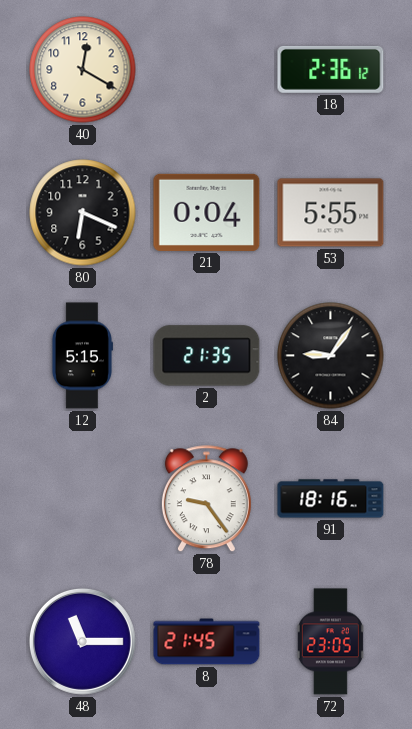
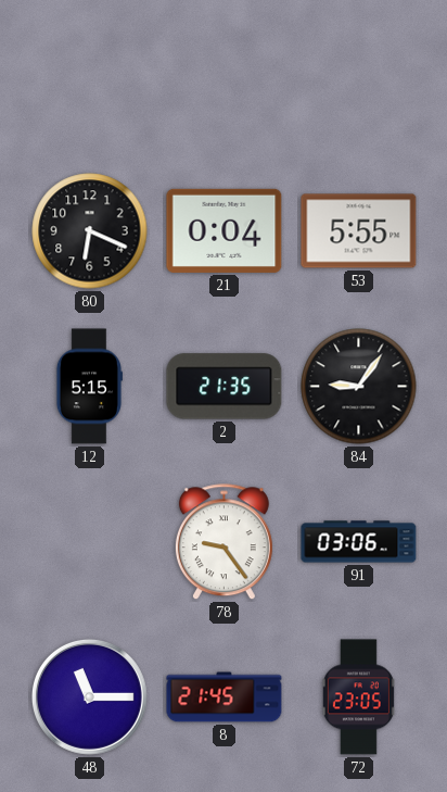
40: 12:20 -> none
18: 2:36 -> none
91: 18:16 -> 03:06
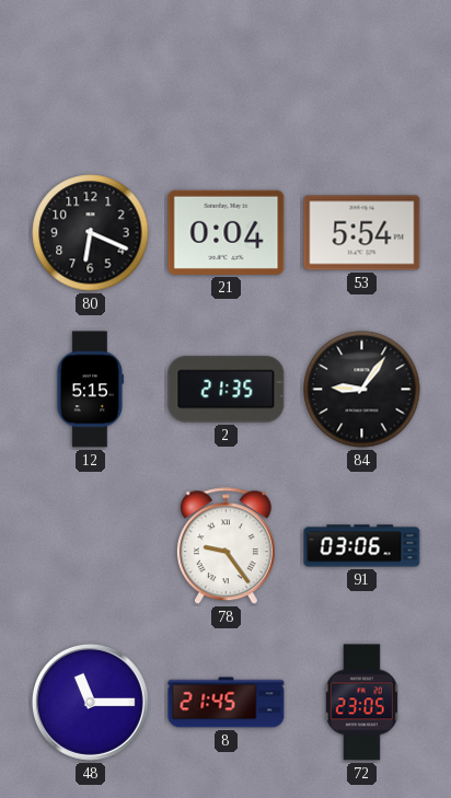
53: 5:55 -> 5:54
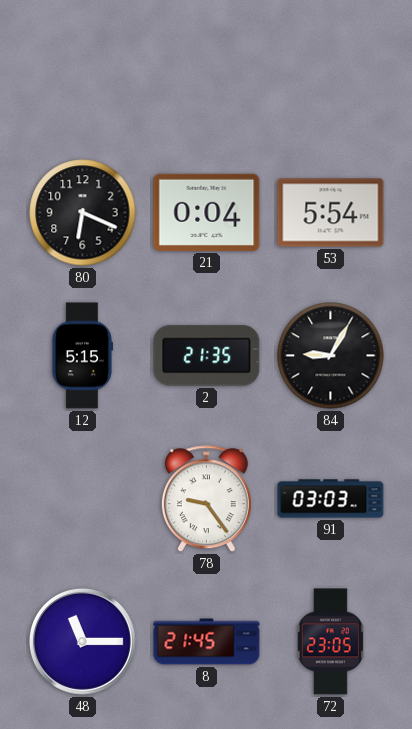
84: 9:06 -> 9:05
91: 03:06 -> 03:03
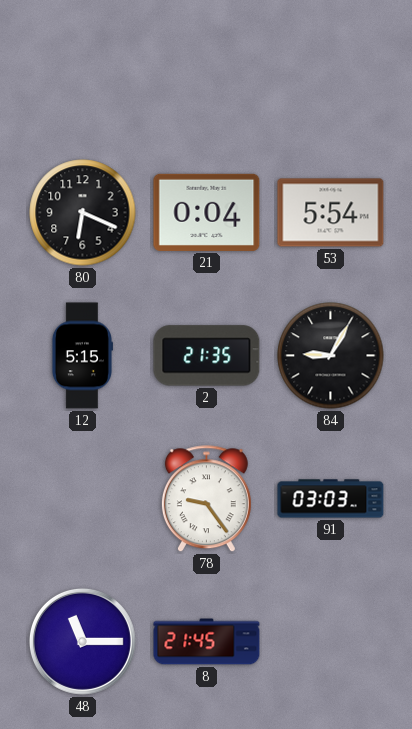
72: 23:05 -> none
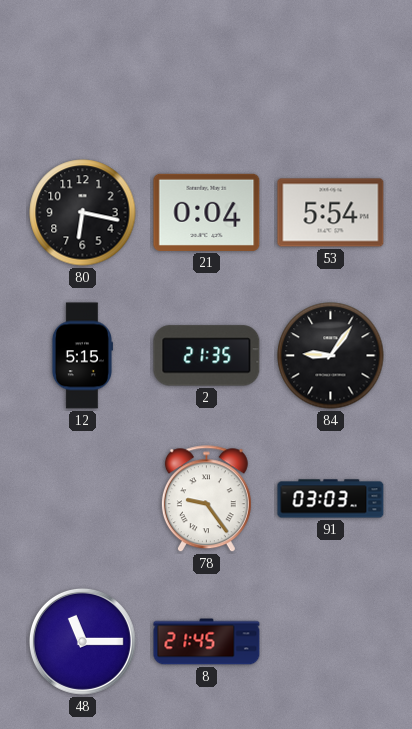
80: 6:19 -> 6:17
84: 9:05 -> 9:06
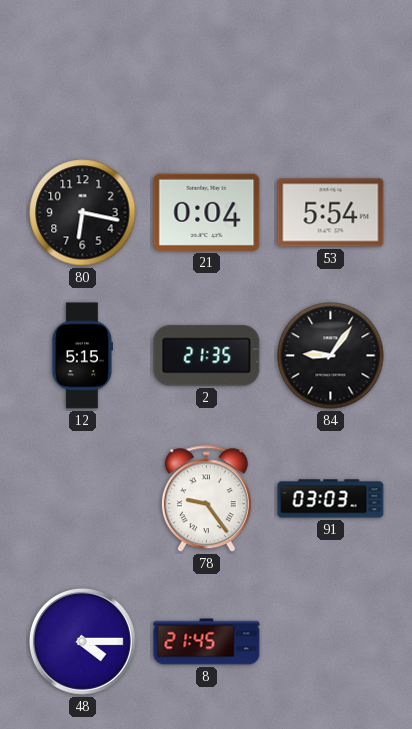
48: 11:15 -> 4:15
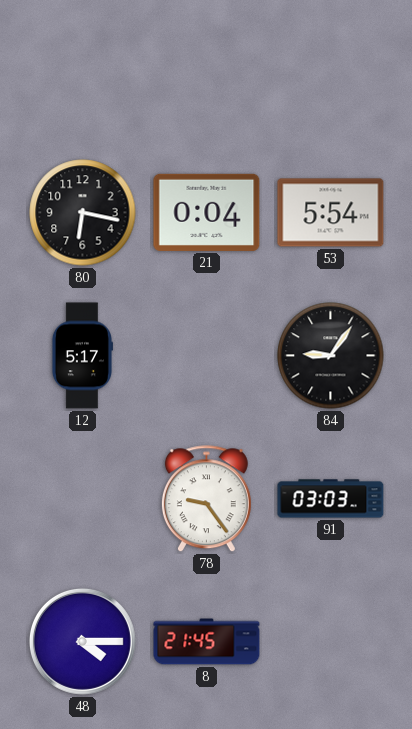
12: 5:15 -> 5:17
2: 21:35 -> none
